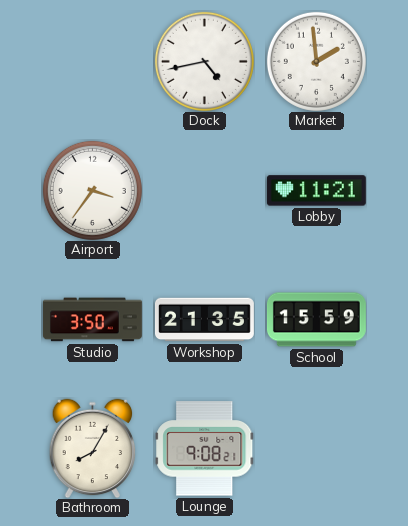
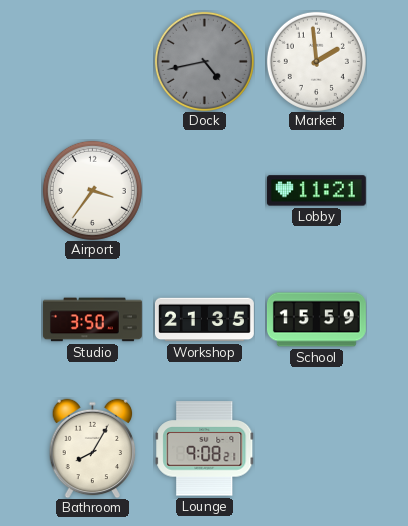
Dock dial: white -> grey
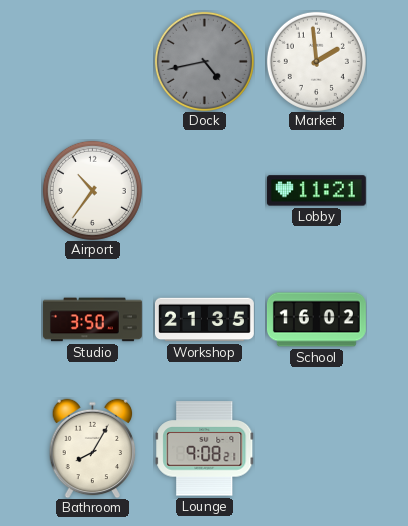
Airport: 3:36 -> 10:36
School: 15:59 -> 16:02
